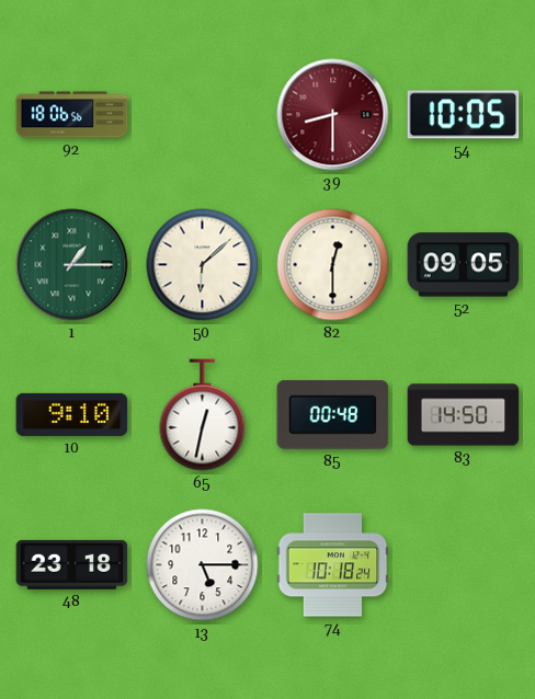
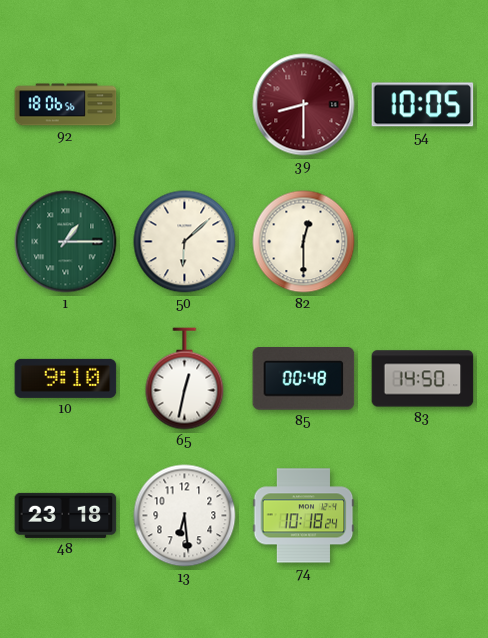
52: 09:05 -> none
13: 5:15 -> 6:29
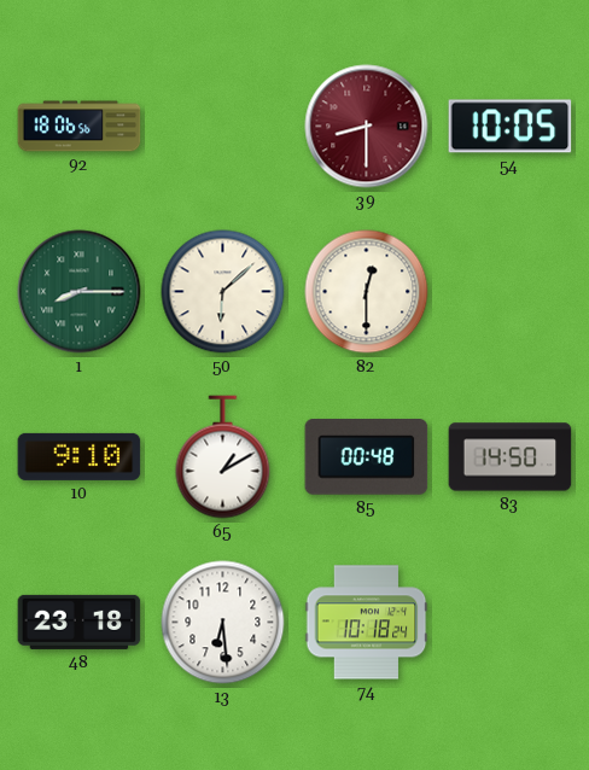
1: 1:15 -> 8:15
65: 12:32 -> 1:10
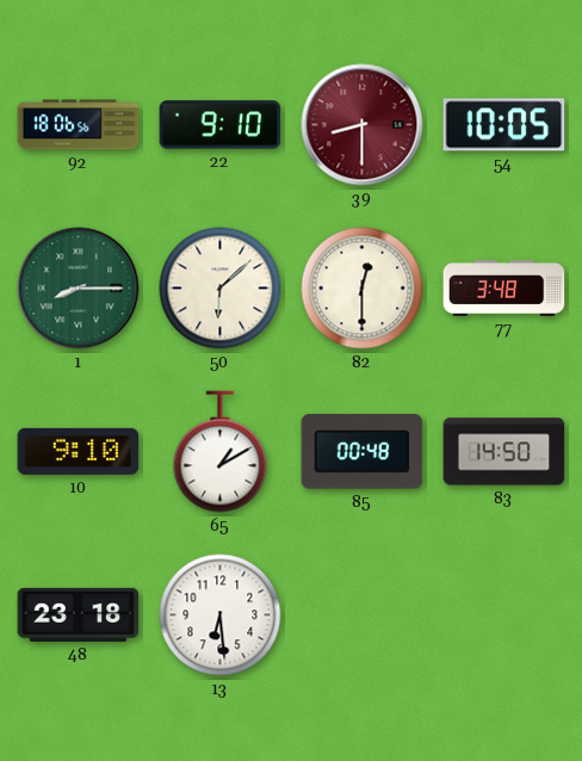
22: none -> 9:10
77: none -> 3:48
74: 10:18 -> none
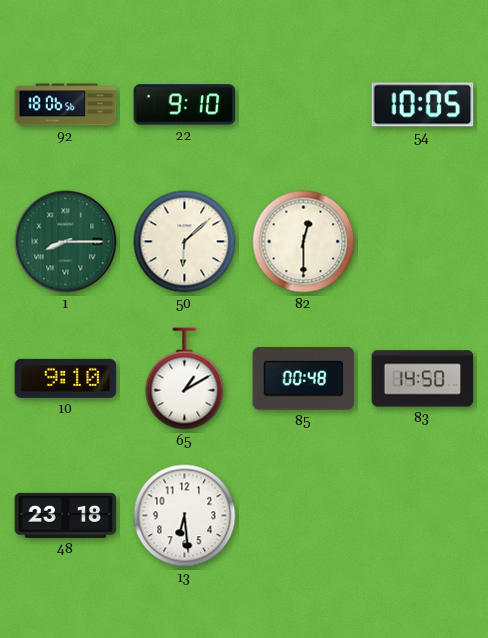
39: 8:30 -> none
77: 3:48 -> none
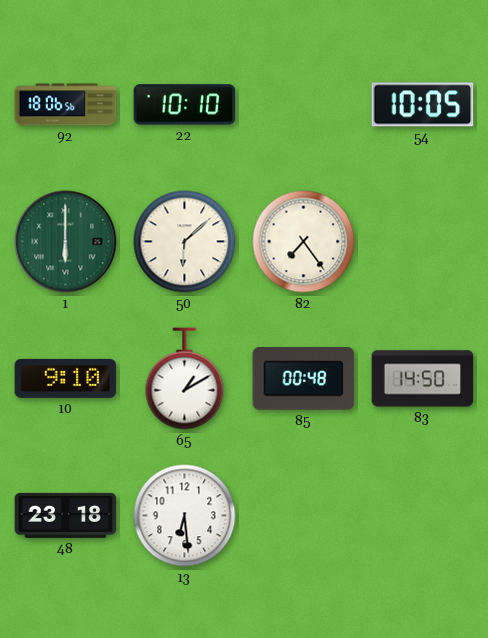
22: 9:10 -> 10:10
1: 8:15 -> 6:00
82: 12:30 -> 7:24
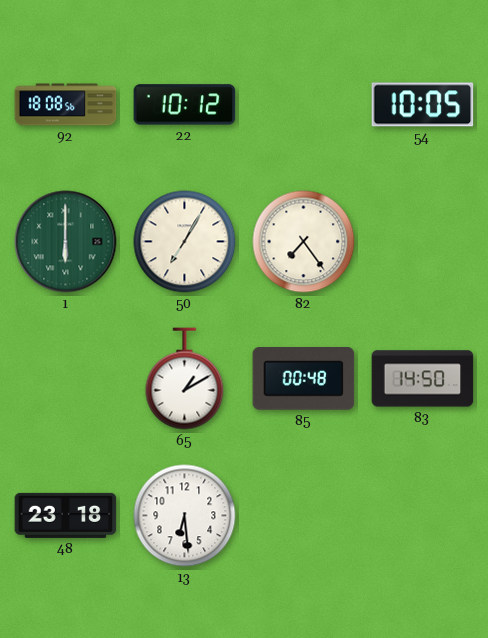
92: 18:06 -> 18:08
22: 10:10 -> 10:12
50: 6:08 -> 7:05
10: 9:10 -> none
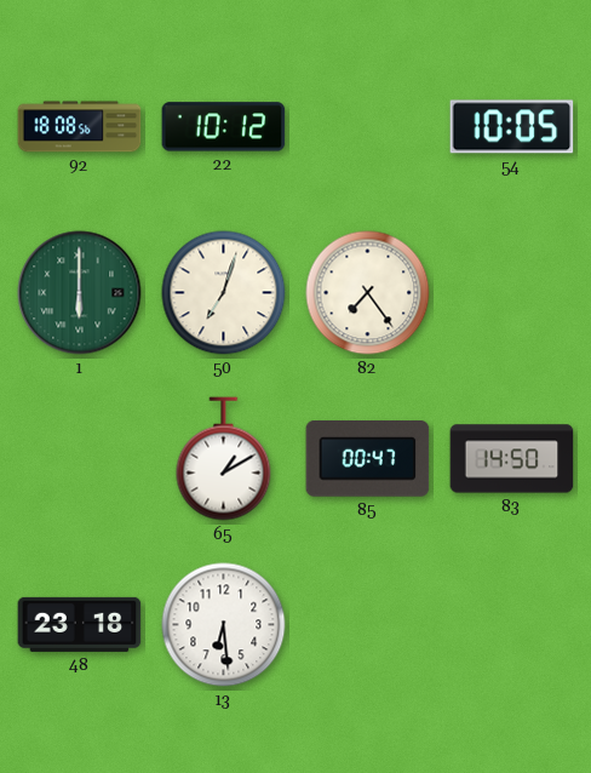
50: 7:05 -> 7:03
85: 00:48 -> 00:47
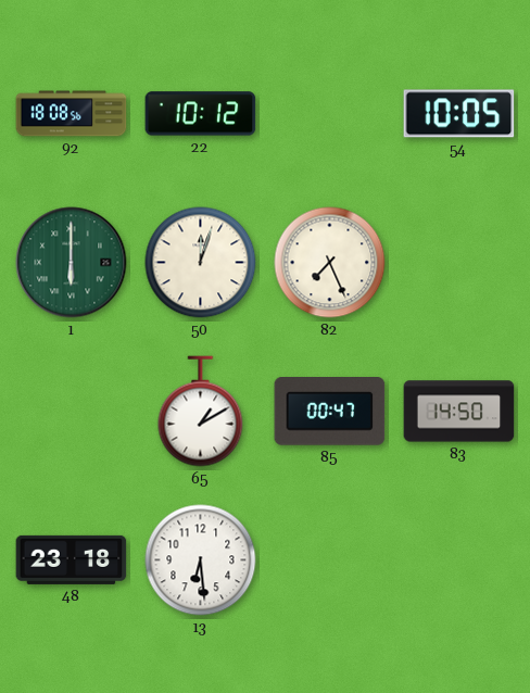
50: 7:03 -> 12:03
82: 7:24 -> 7:26
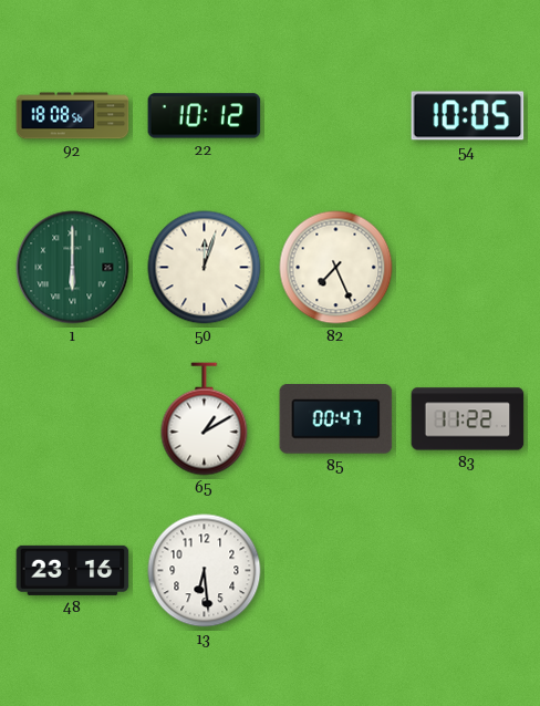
83: 14:50 -> 11:22
48: 23:18 -> 23:16
